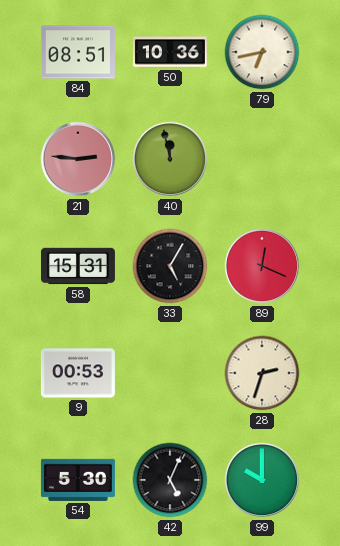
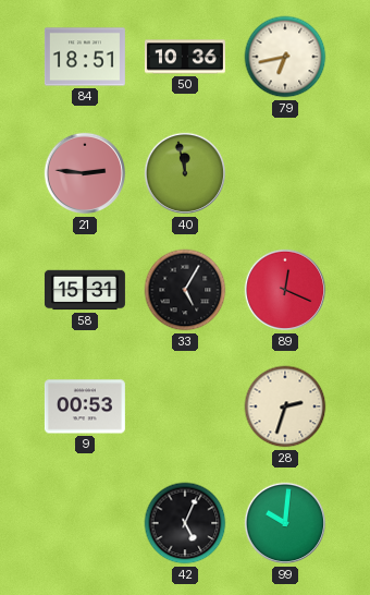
84: 08:51 -> 18:51
54: 5:30 -> none
99: 10:00 -> 10:01
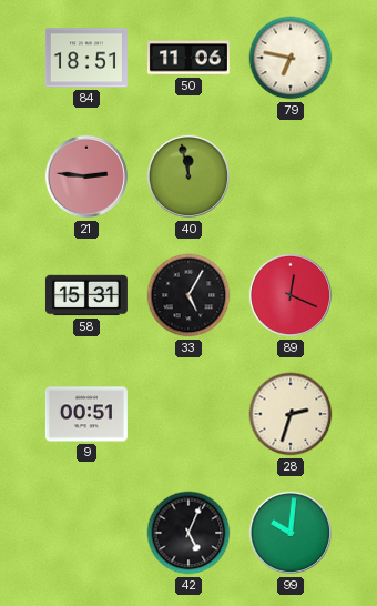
50: 10:36 -> 11:06
79: 6:43 -> 6:47
9: 00:53 -> 00:51
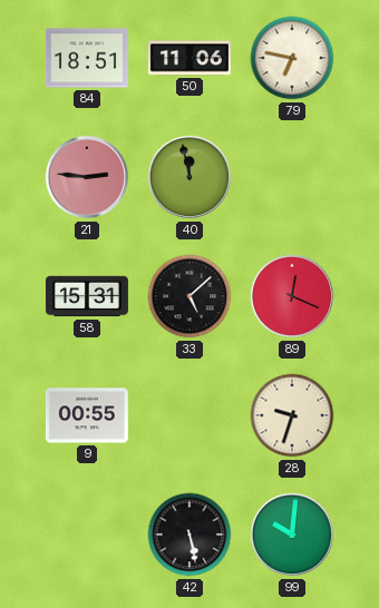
33: 5:05 -> 5:08
9: 00:51 -> 00:55
28: 2:33 -> 9:33
42: 5:04 -> 5:28
